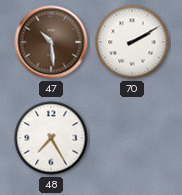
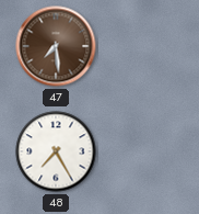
47: 10:29 -> 7:29
70: 2:10 -> none
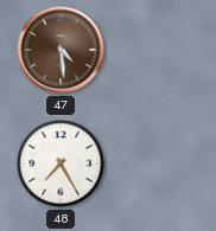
47: 7:29 -> 4:29
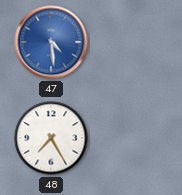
47 dial: brown -> blue
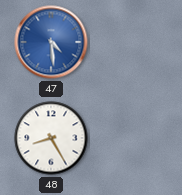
48: 7:25 -> 8:25
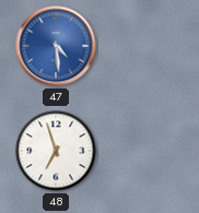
48: 8:25 -> 6:57
